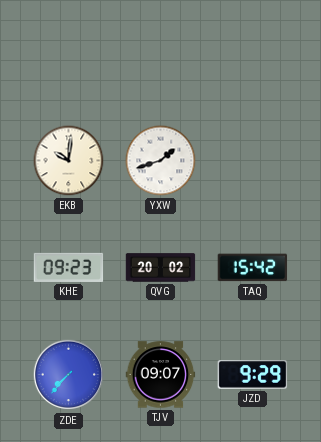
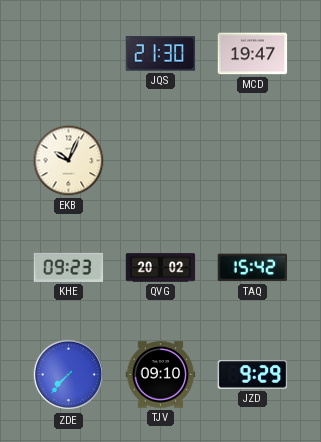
JQS: none -> 21:30
MCD: none -> 19:47
EKB: 10:01 -> 10:04
YXW: 1:42 -> none
TJV: 09:07 -> 09:10
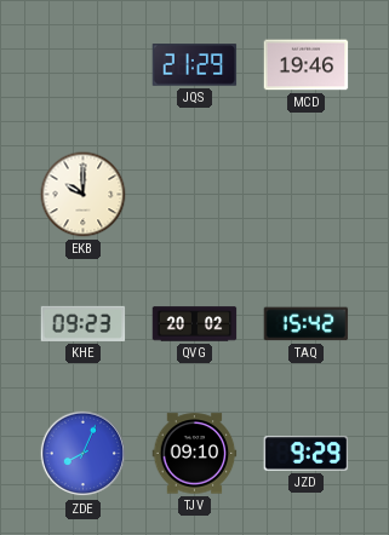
JQS: 21:30 -> 21:29
MCD: 19:47 -> 19:46
EKB: 10:04 -> 10:00
ZDE: 7:37 -> 8:04
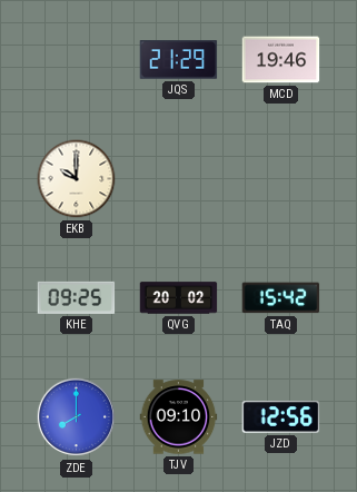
KHE: 09:23 -> 09:25
ZDE: 8:04 -> 8:00
JZD: 9:29 -> 12:56
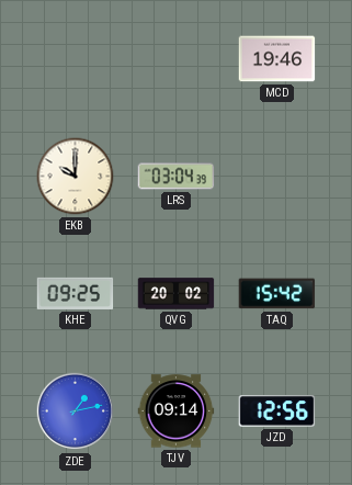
JQS: 21:29 -> none
LRS: none -> 03:04
ZDE: 8:00 -> 1:13
TJV: 09:10 -> 09:14
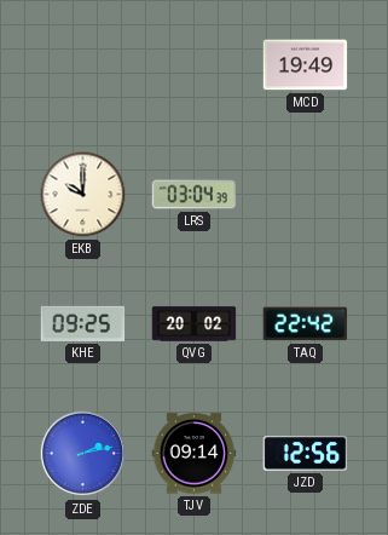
MCD: 19:46 -> 19:49
TAQ: 15:42 -> 22:42
ZDE: 1:13 -> 2:13
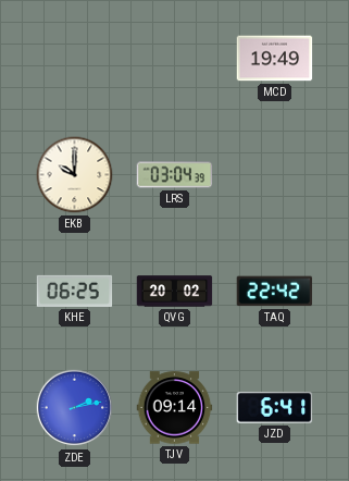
KHE: 09:25 -> 06:25
JZD: 12:56 -> 6:41
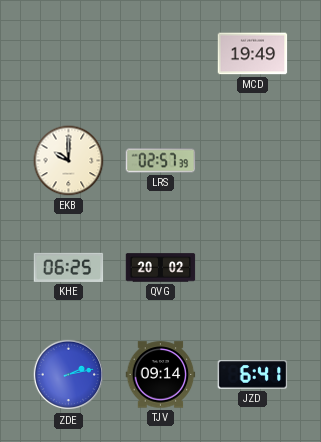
LRS: 03:04 -> 02:57
TAQ: 22:42 -> none
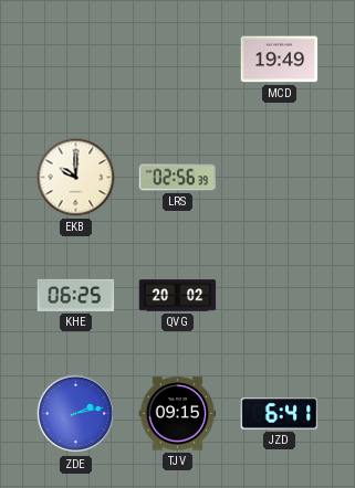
LRS: 02:57 -> 02:56
TJV: 09:14 -> 09:15
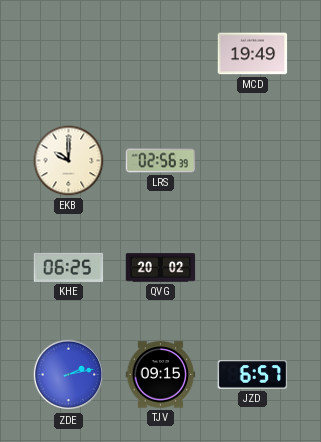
JZD: 6:41 -> 6:57
